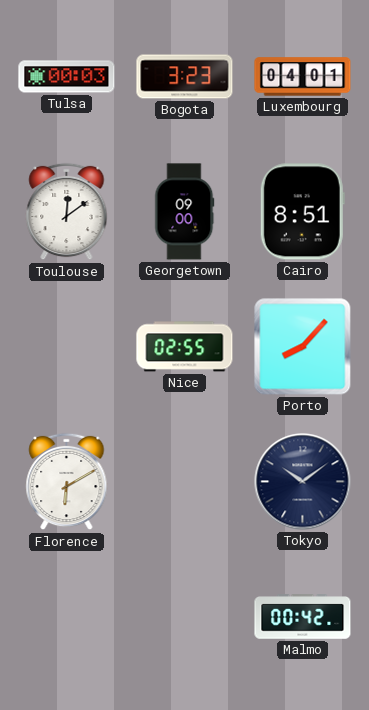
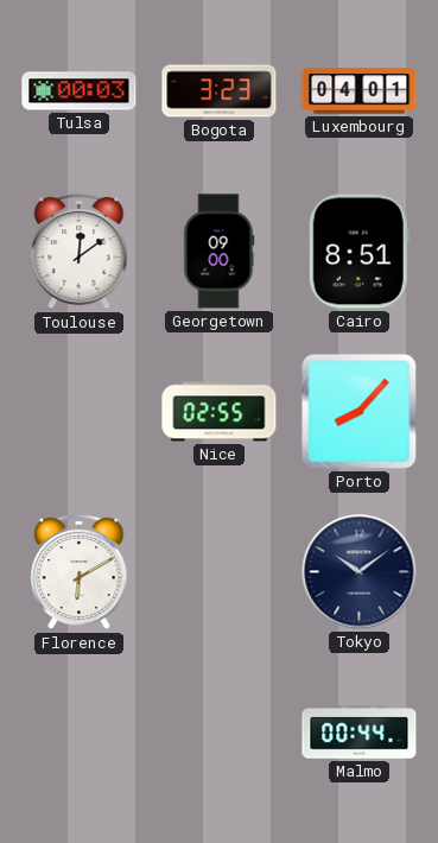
Malmo: 00:42 -> 00:44
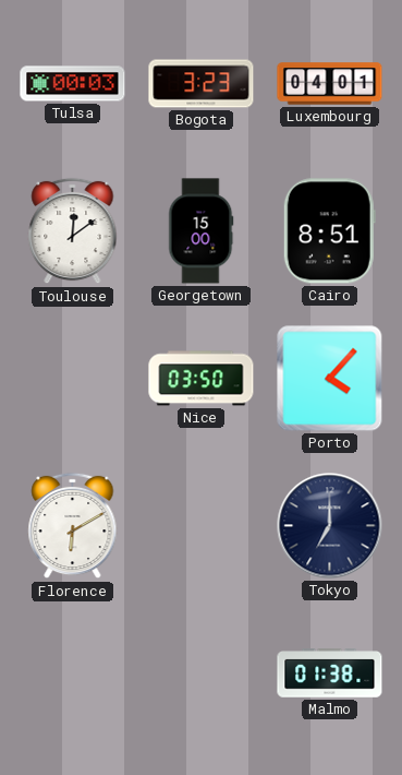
Georgetown: 09:00 -> 15:00
Nice: 02:55 -> 03:50
Porto: 8:07 -> 4:07
Tokyo: 10:09 -> 7:00
Malmo: 00:44 -> 01:38
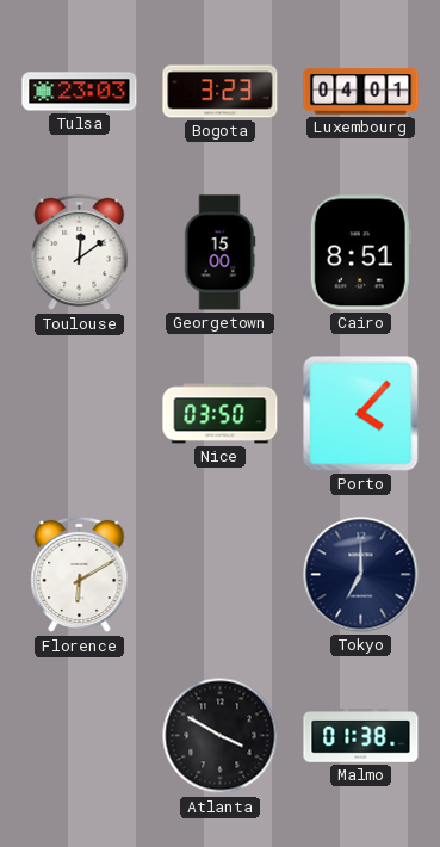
Tulsa: 00:03 -> 23:03
Atlanta: none -> 3:50
